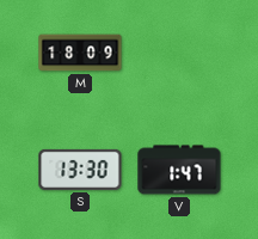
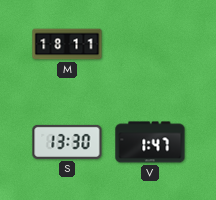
M: 18:09 -> 18:11
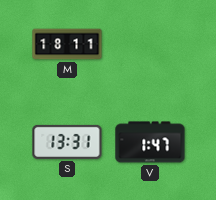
S: 13:30 -> 13:31
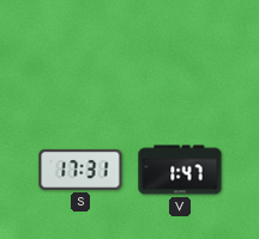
M: 18:11 -> none
S: 13:31 -> 17:31
